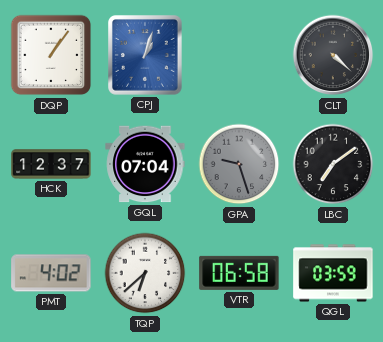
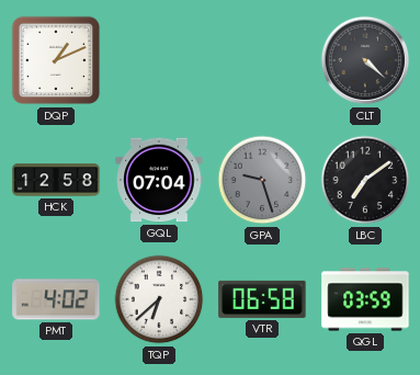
DQP: 1:06 -> 1:11
CPJ: 1:03 -> none
HCK: 12:37 -> 12:58
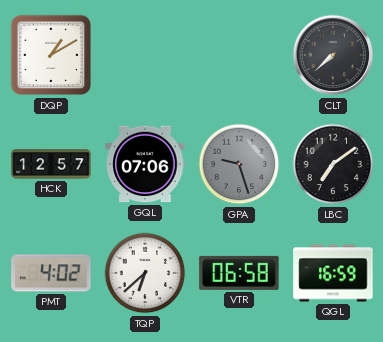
DQP: 1:11 -> 1:10
CLT: 4:22 -> 7:38
HCK: 12:58 -> 12:57
GQL: 07:04 -> 07:06
QGL: 03:59 -> 16:59
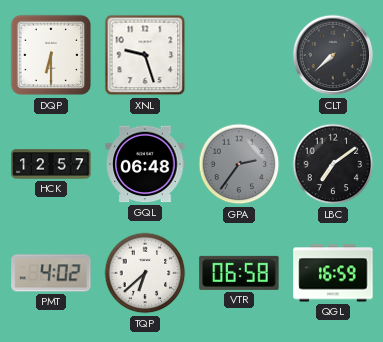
DQP: 1:10 -> 6:30
XNL: none -> 9:27
GQL: 07:06 -> 06:48
GPA: 9:27 -> 2:36
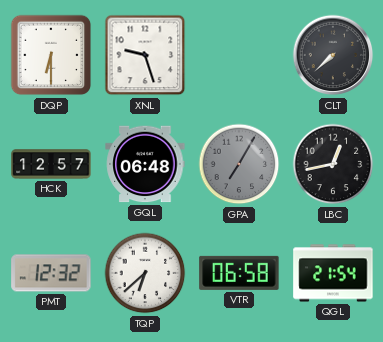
GPA: 2:36 -> 7:05
LBC: 7:09 -> 12:43
PMT: 4:02 -> 12:32
QGL: 16:59 -> 21:54
